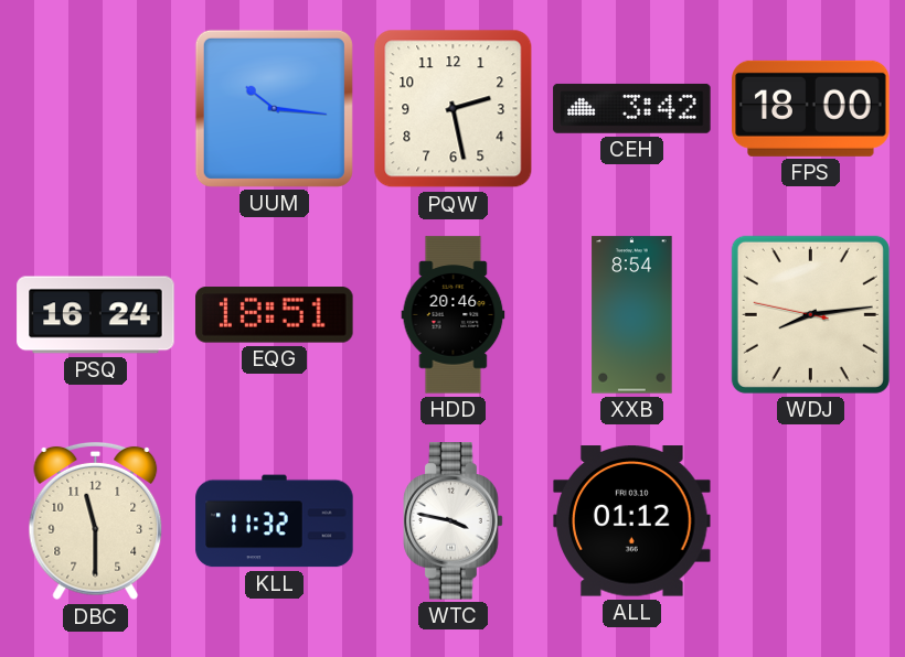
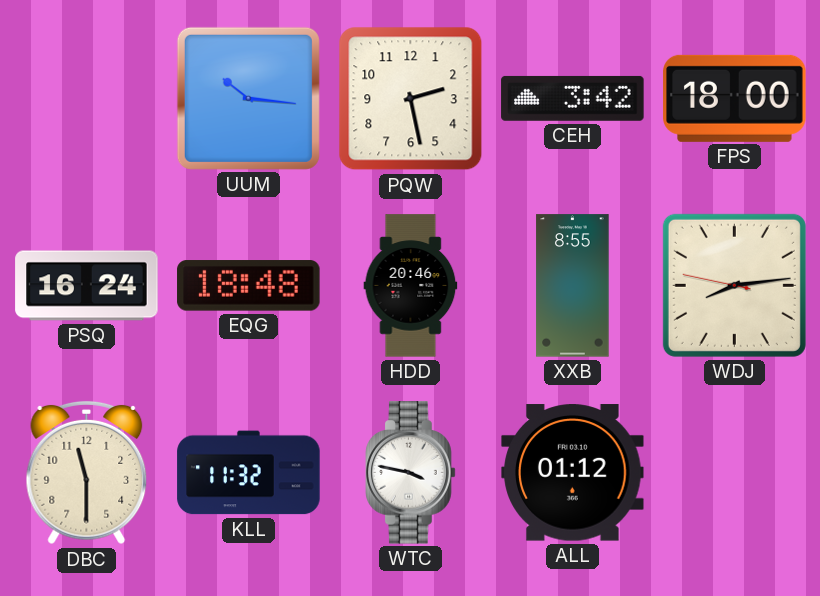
EQG: 18:51 -> 18:48
XXB: 8:54 -> 8:55
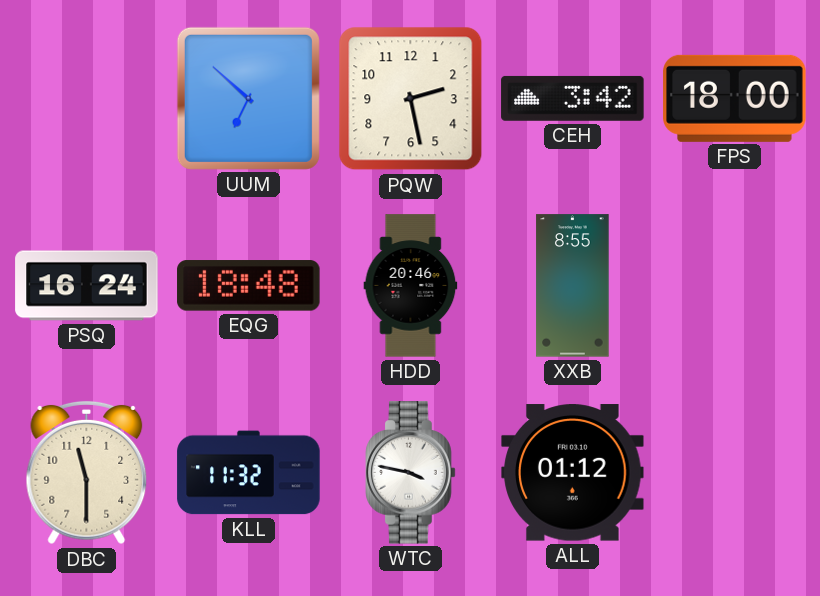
UUM: 10:16 -> 6:52
WDJ: 8:13 -> none
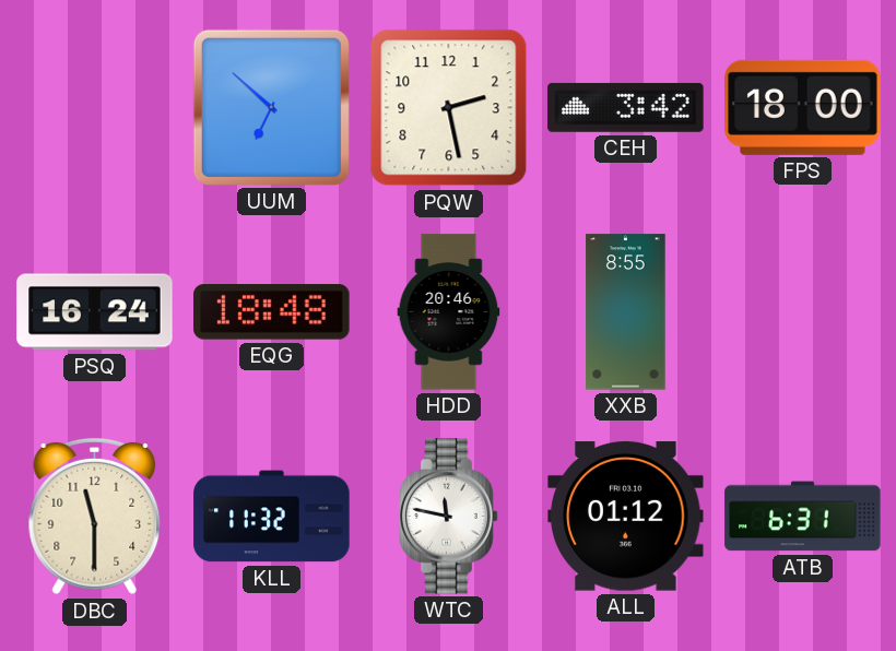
WTC: 3:47 -> 11:47
ATB: none -> 6:31
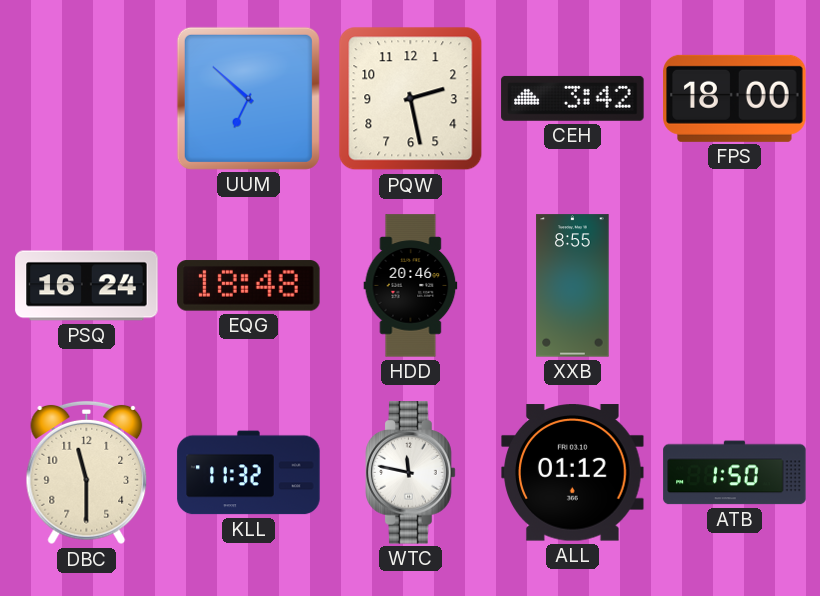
ATB: 6:31 -> 1:50
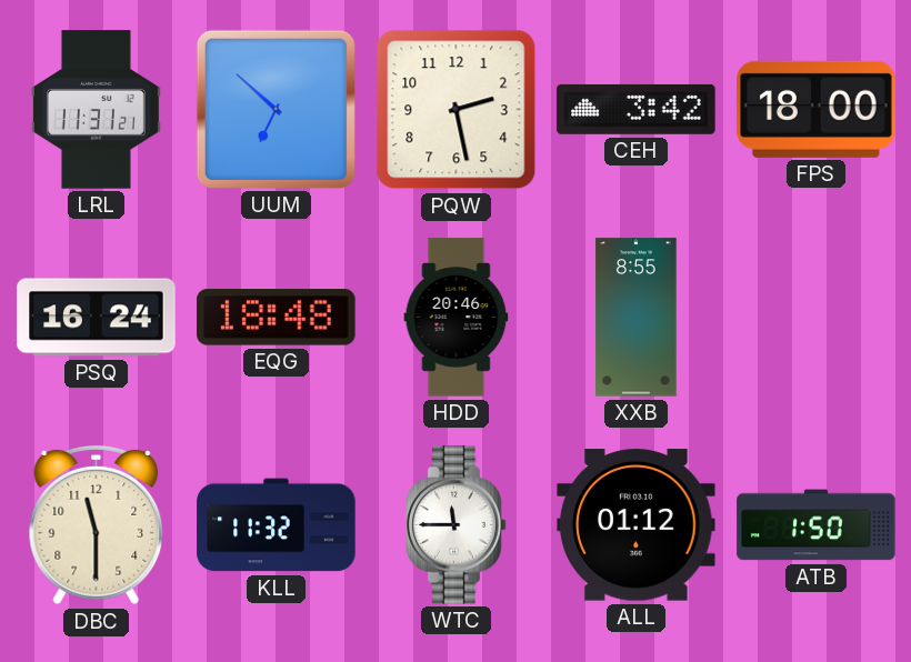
LRL: none -> 11:31
WTC: 11:47 -> 11:45
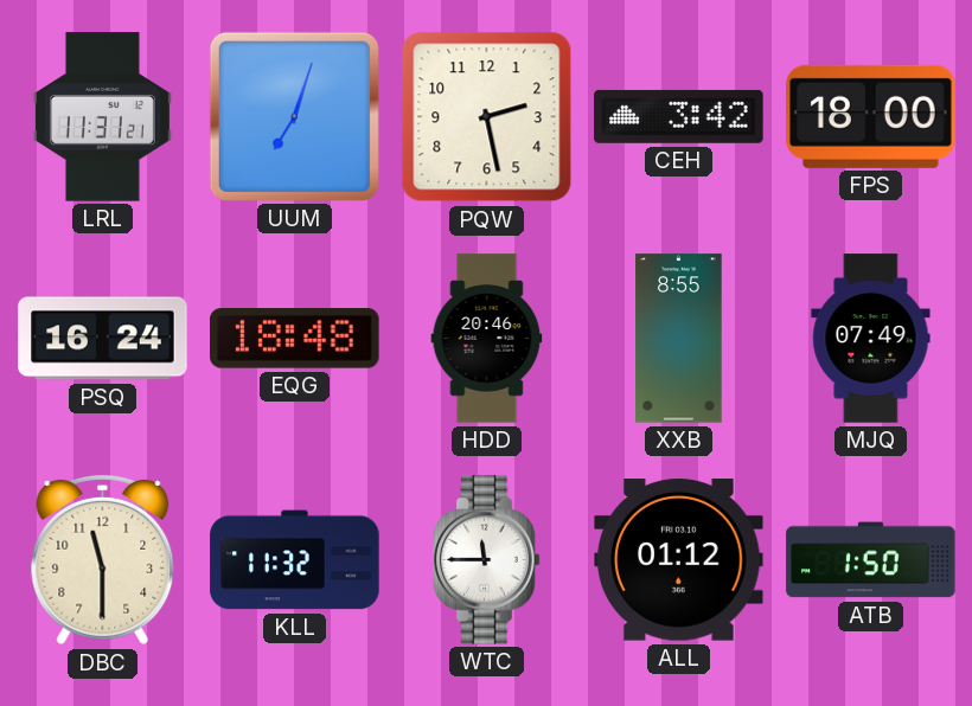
UUM: 6:52 -> 7:03
MJQ: none -> 07:49
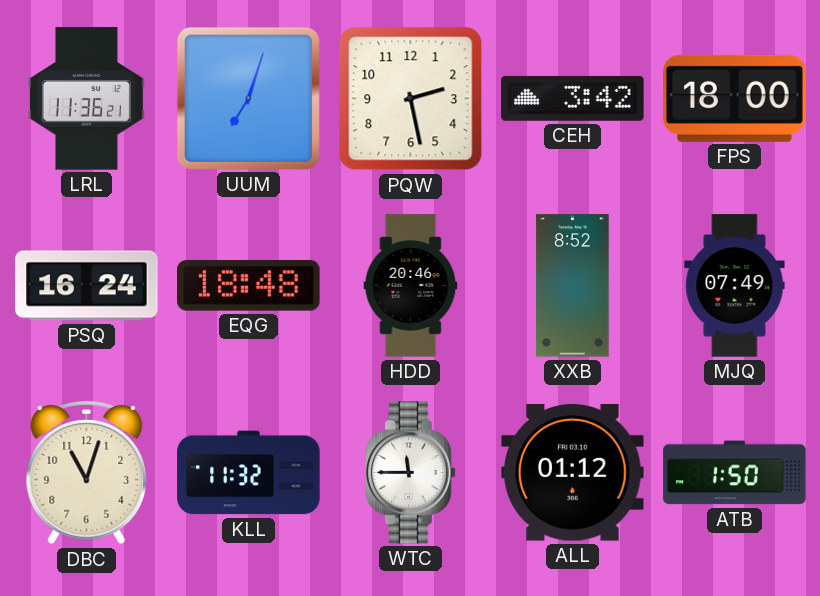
LRL: 11:31 -> 11:36
XXB: 8:55 -> 8:52
DBC: 11:30 -> 11:03
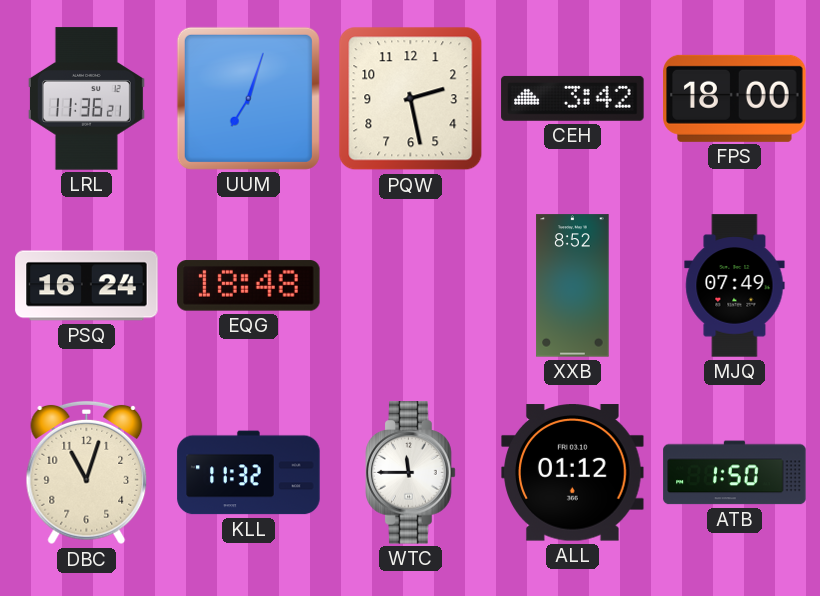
HDD: 20:46 -> none
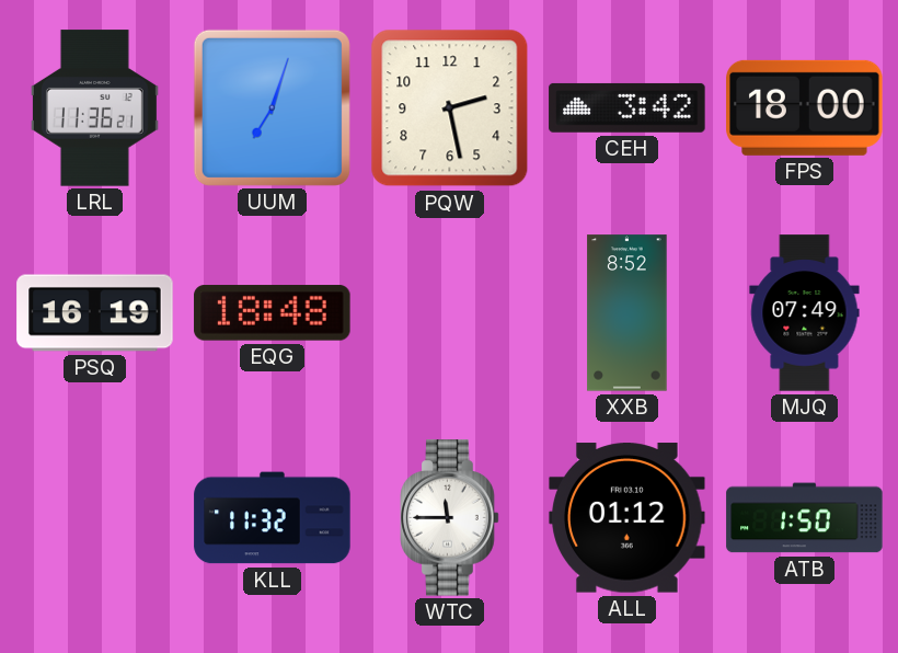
PSQ: 16:24 -> 16:19
DBC: 11:03 -> none
